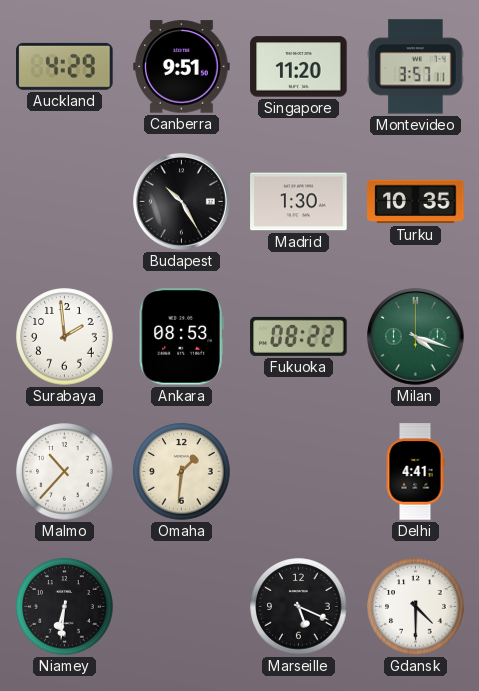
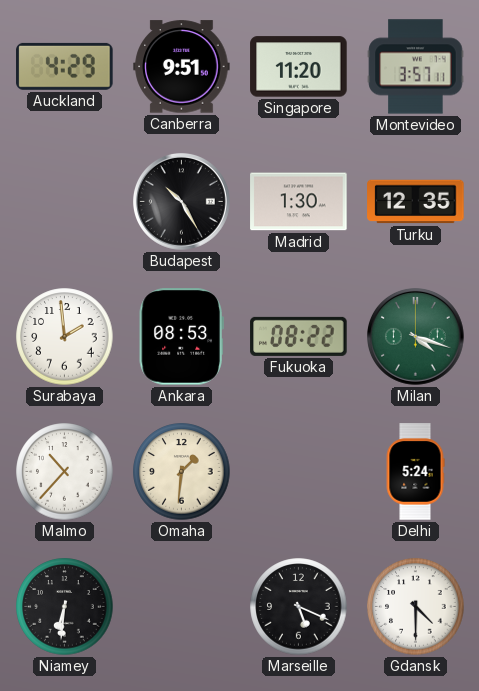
Turku: 10:35 -> 12:35
Delhi: 4:41 -> 5:24
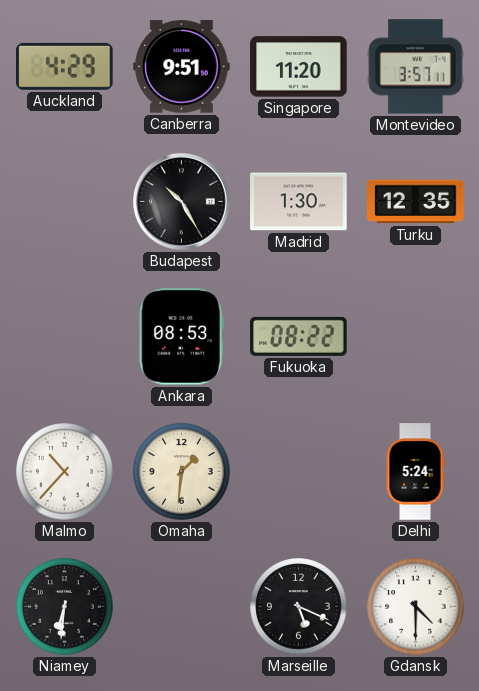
Surabaya: 1:59 -> none
Milan: 4:18 -> none
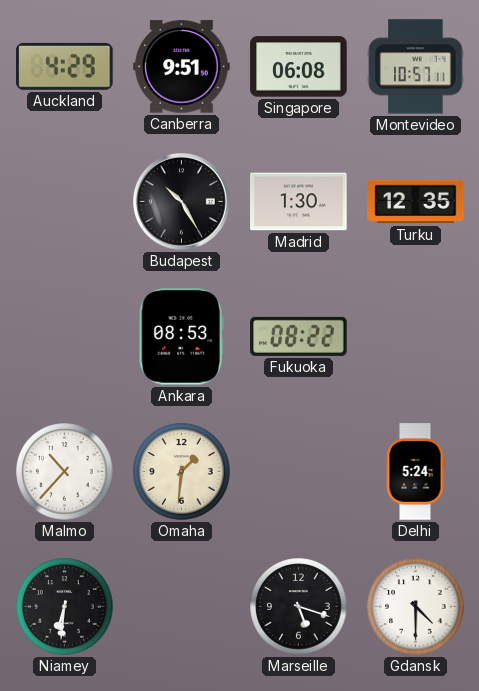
Singapore: 11:20 -> 06:08
Montevideo: 3:57 -> 10:57
Marseille: 5:19 -> 5:18
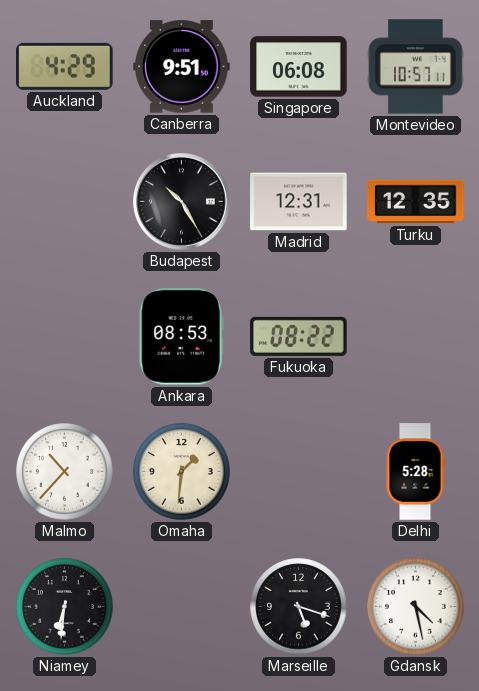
Madrid: 1:30 -> 12:31
Delhi: 5:24 -> 5:28
Gdansk: 4:30 -> 4:28
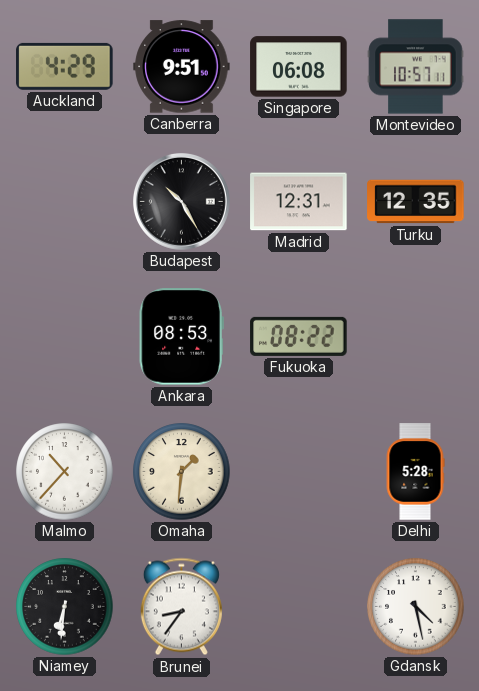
Brunei: none -> 8:36
Marseille: 5:18 -> none
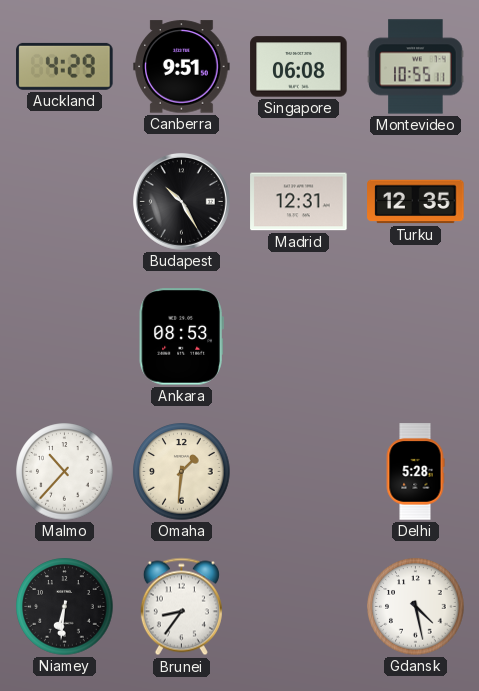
Montevideo: 10:57 -> 10:55
Fukuoka: 08:22 -> none
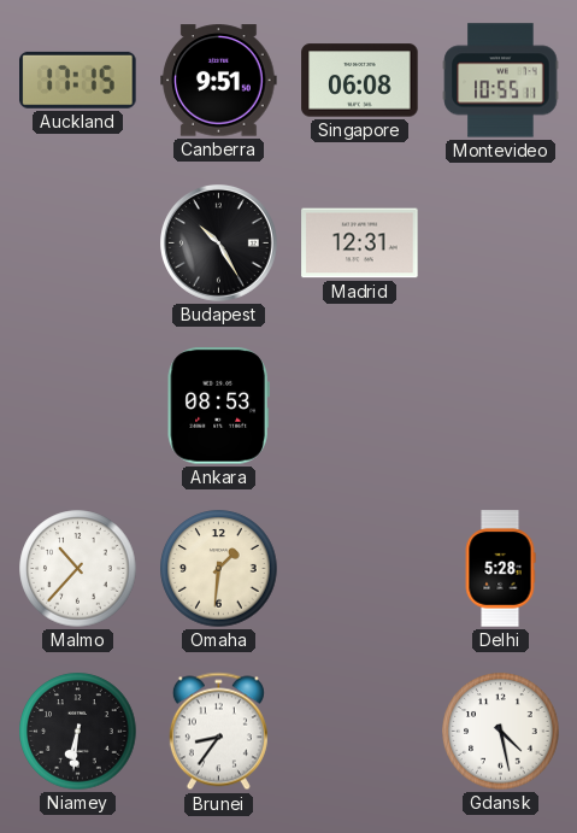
Auckland: 4:29 -> 17:15
Turku: 12:35 -> none
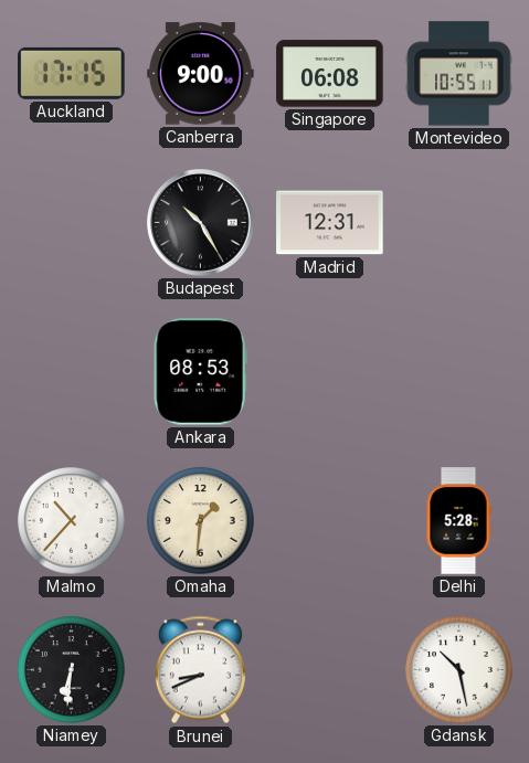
Canberra: 9:51 -> 9:00
Brunei: 8:36 -> 8:41
Gdansk: 4:28 -> 10:28
